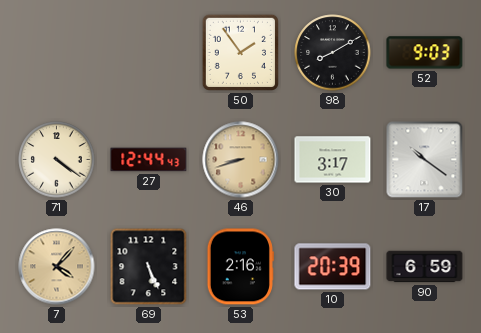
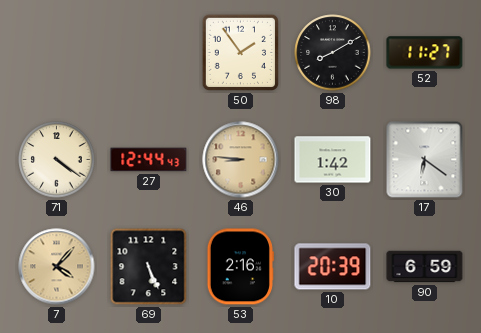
52: 9:03 -> 11:27
46: 8:42 -> 8:46
30: 3:17 -> 1:42
17: 10:21 -> 6:21
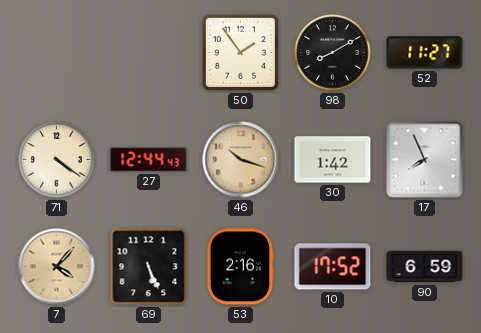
46: 8:46 -> 10:18
17: 6:21 -> 7:56
10: 20:39 -> 17:52
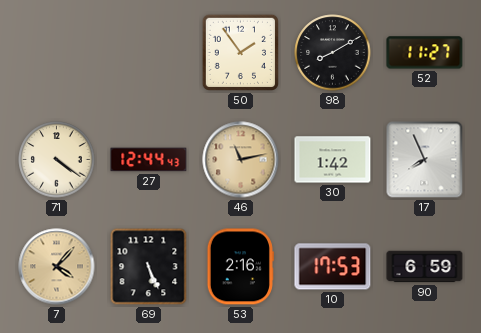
46: 10:18 -> 11:13
10: 17:52 -> 17:53
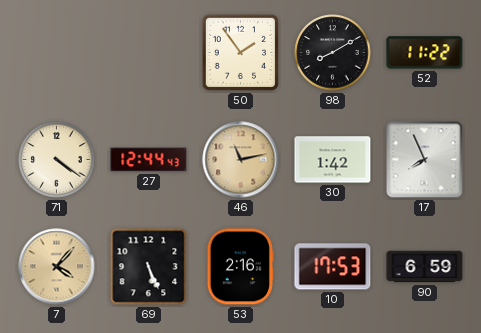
52: 11:27 -> 11:22
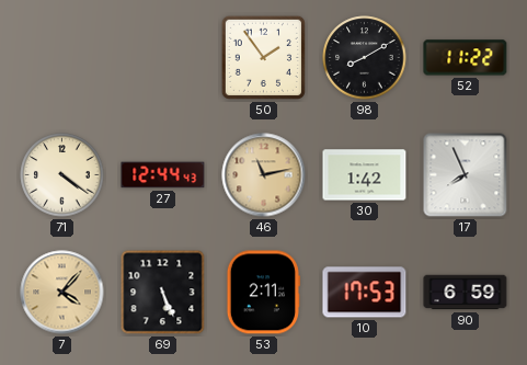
53: 2:16 -> 2:11
